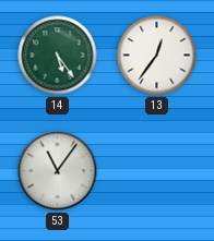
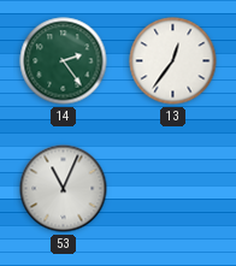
14: 5:24 -> 2:24
53: 11:06 -> 11:04
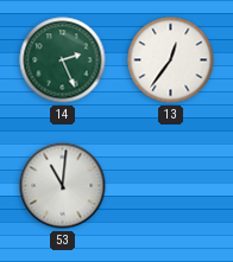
14: 2:24 -> 2:26
53: 11:04 -> 11:01
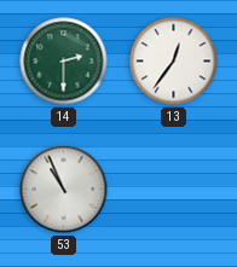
14: 2:26 -> 2:30
53: 11:01 -> 10:56
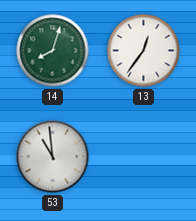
14: 2:30 -> 8:03
53: 10:56 -> 10:59
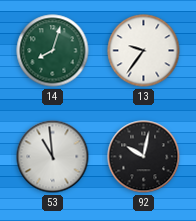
13: 12:36 -> 9:36
92: none -> 10:02
